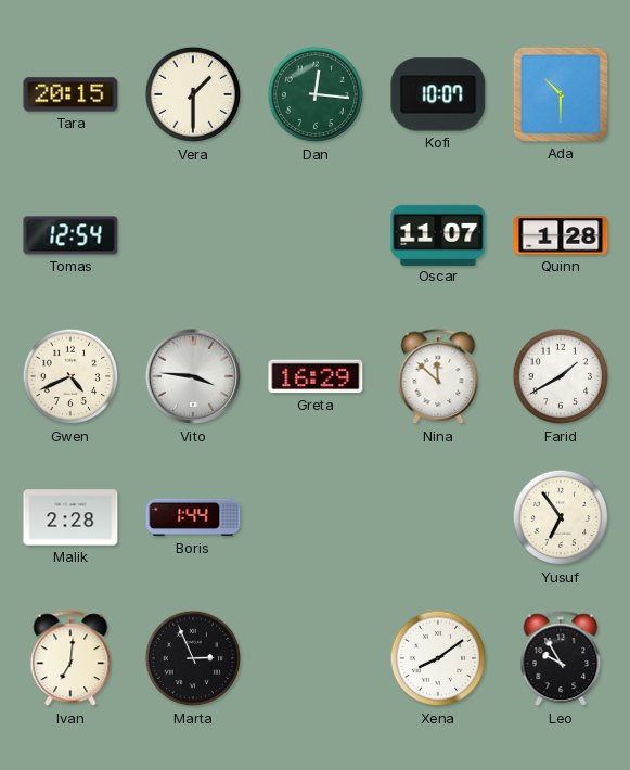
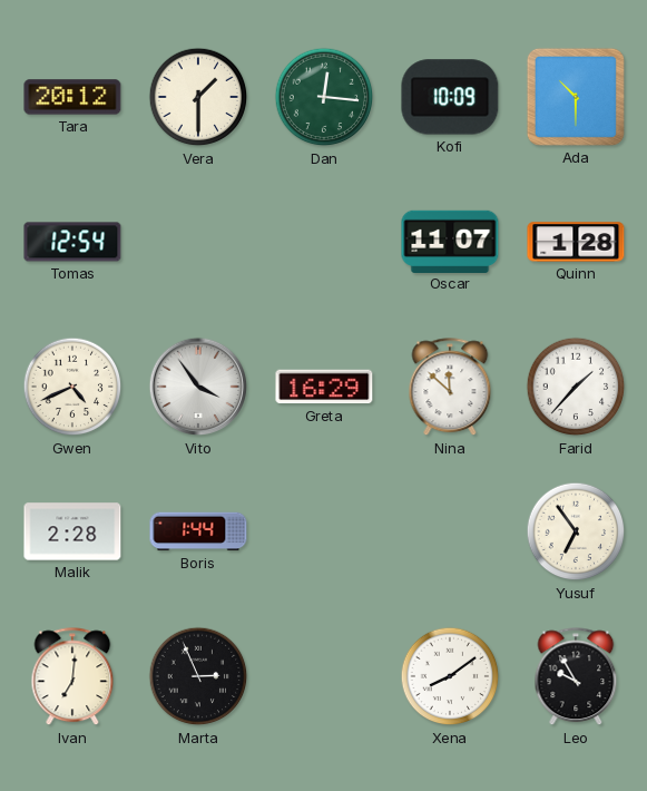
Tara: 20:15 -> 20:12
Kofi: 10:07 -> 10:09
Vito: 3:46 -> 3:54
Farid: 1:40 -> 1:37
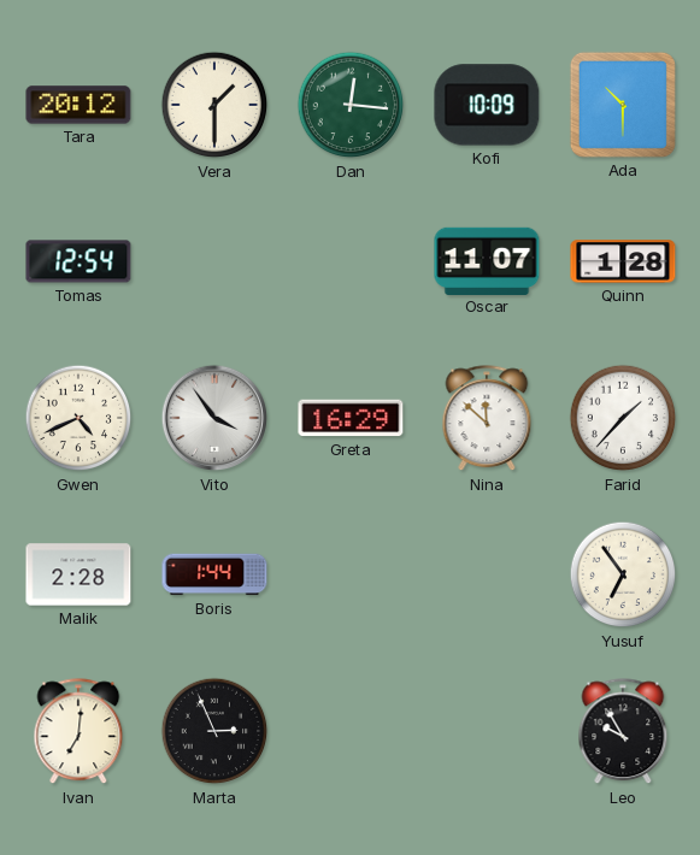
Xena: 8:09 -> none
